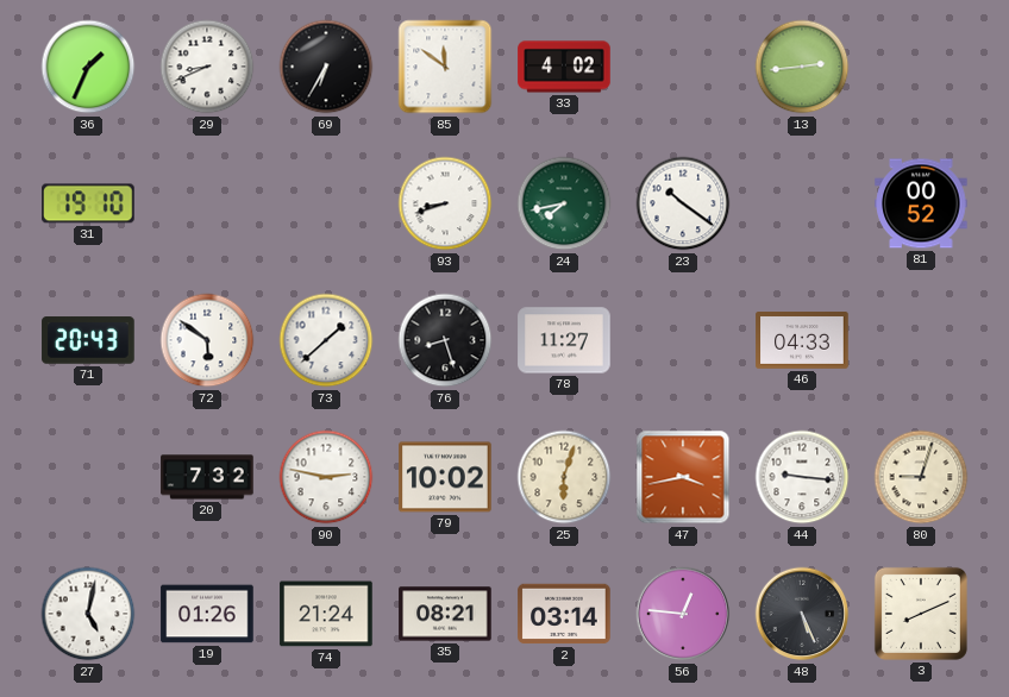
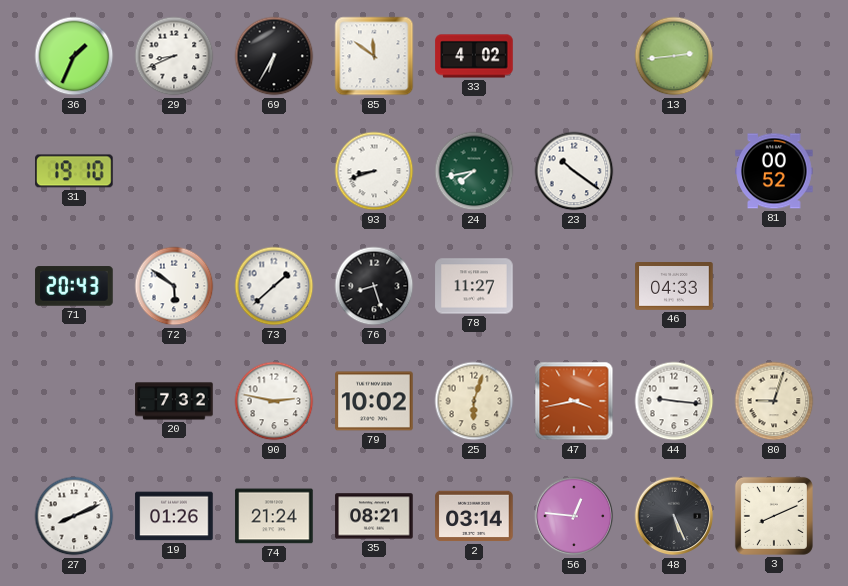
27: 5:02 -> 8:11
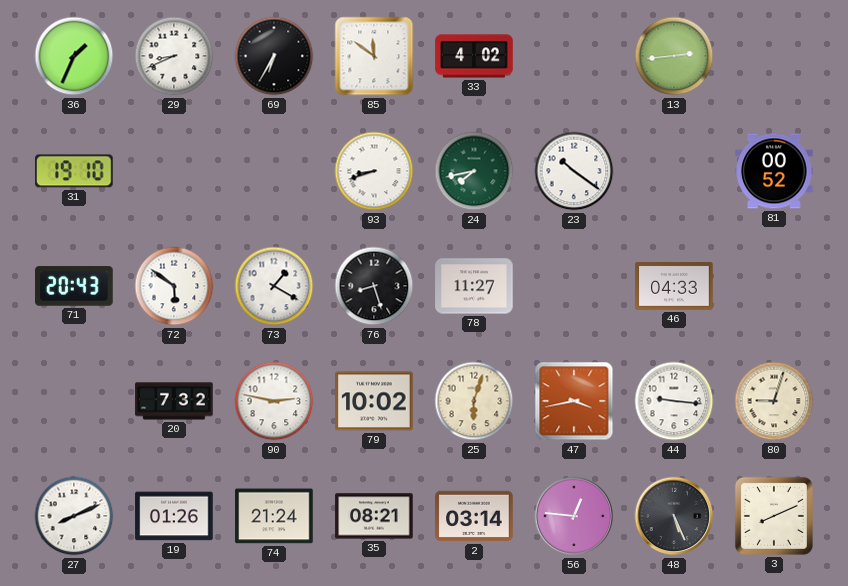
73: 1:38 -> 1:20
